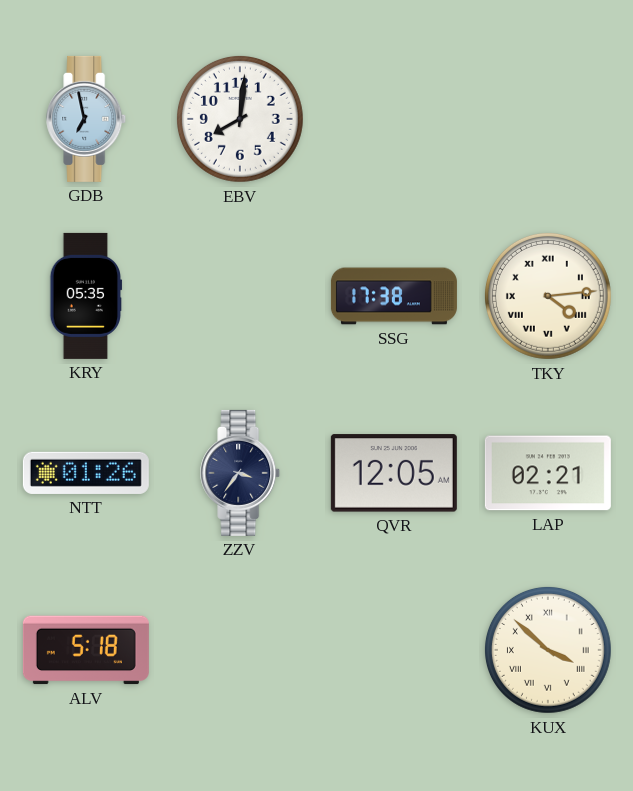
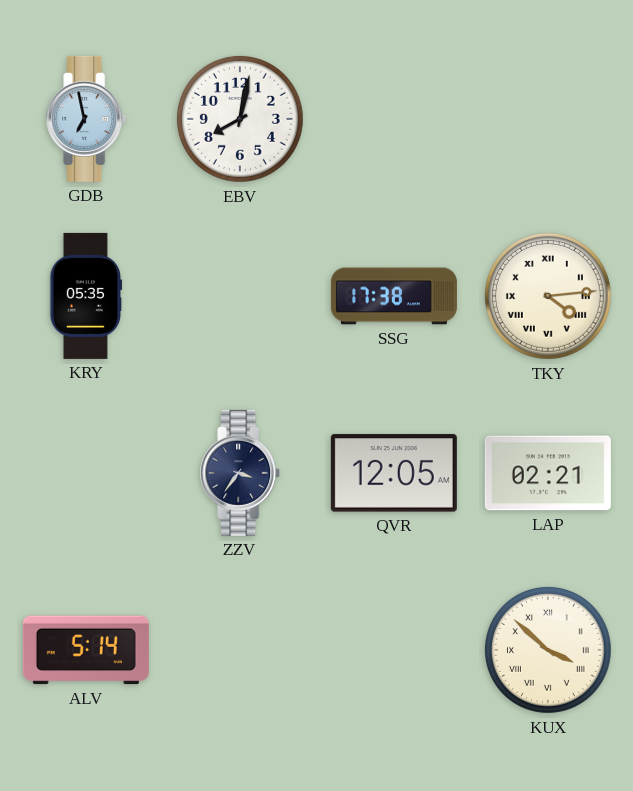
EBV: 8:01 -> 8:02
NTT: 01:26 -> none
ALV: 5:18 -> 5:14
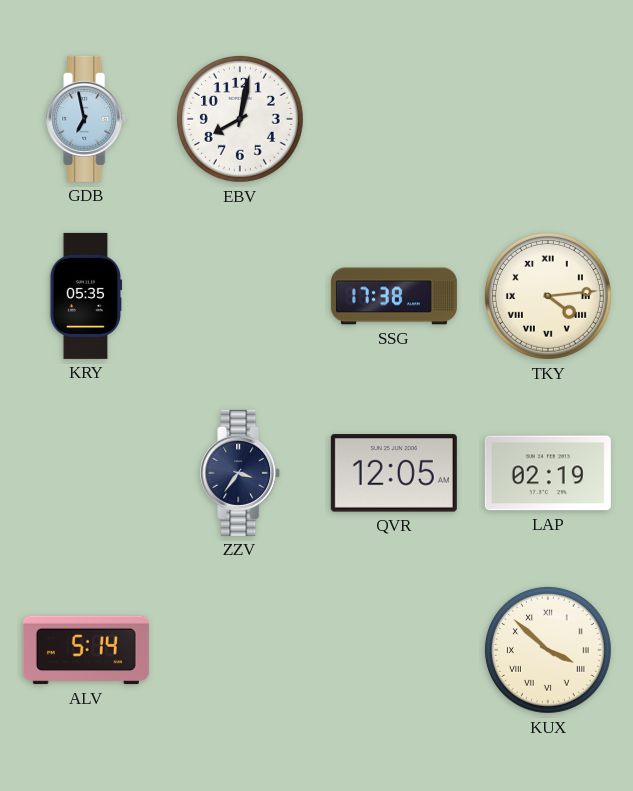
LAP: 02:21 -> 02:19
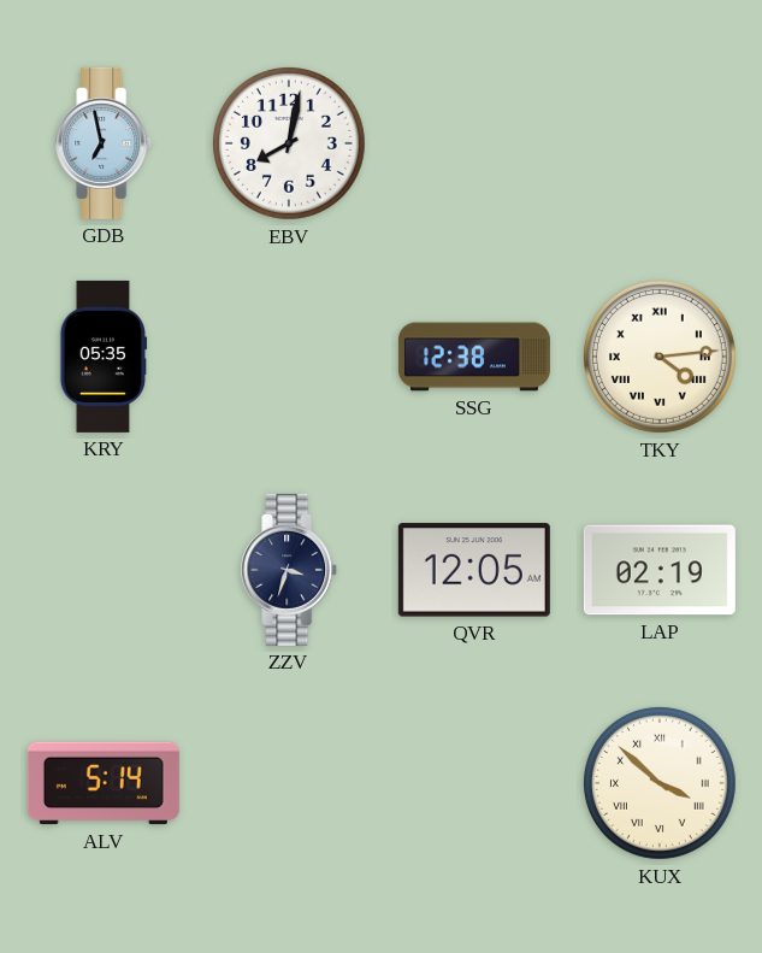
SSG: 17:38 -> 12:38
ZZV: 3:36 -> 3:33
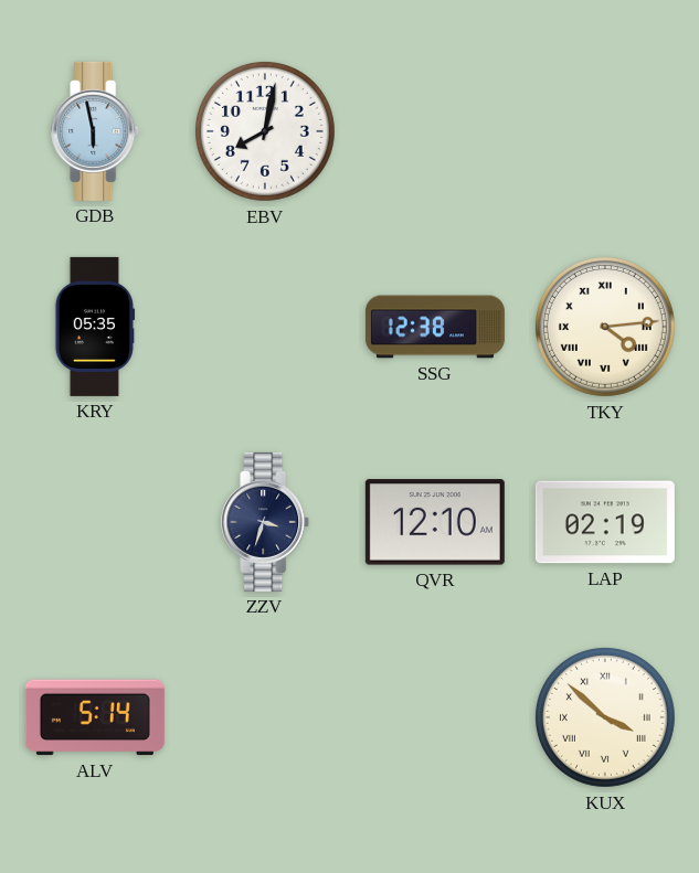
GDB: 6:58 -> 5:58
QVR: 12:05 -> 12:10
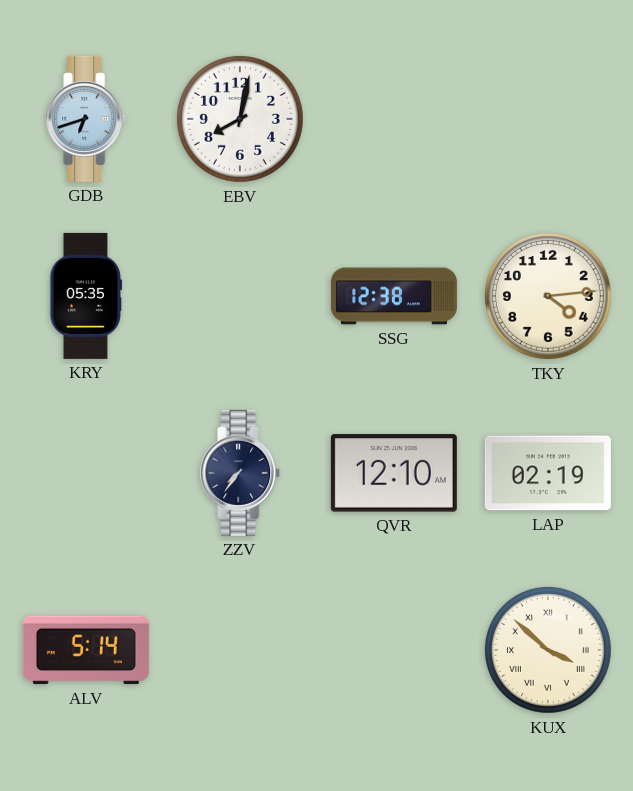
GDB: 5:58 -> 6:42
TKY numerals: Roman -> Arabic
ZZV: 3:33 -> 7:36
